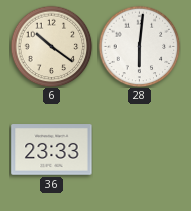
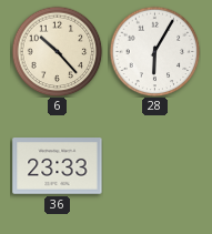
6: 10:21 -> 10:23
28: 6:01 -> 6:05
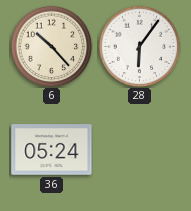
28: 6:05 -> 6:06
36: 23:33 -> 05:24
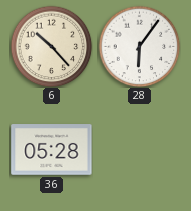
36: 05:24 -> 05:28
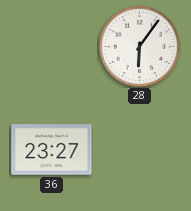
6: 10:23 -> none
36: 05:28 -> 23:27
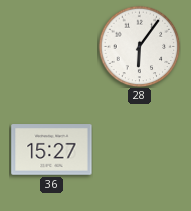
36: 23:27 -> 15:27
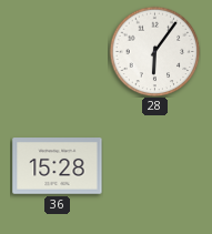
36: 15:27 -> 15:28
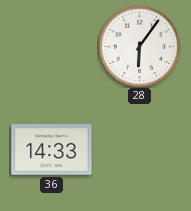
36: 15:28 -> 14:33
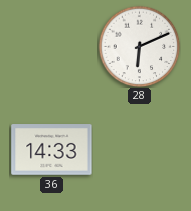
28: 6:06 -> 6:11
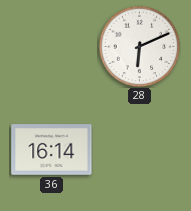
36: 14:33 -> 16:14
